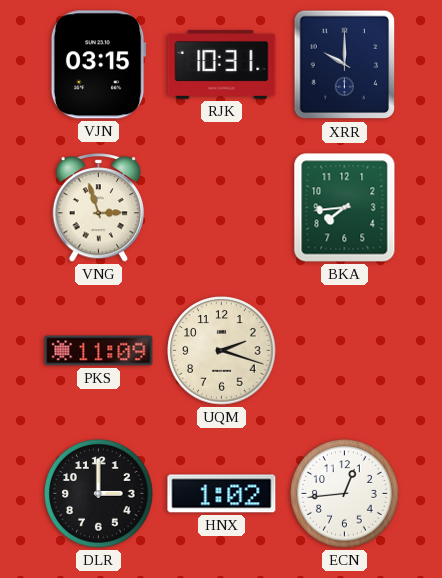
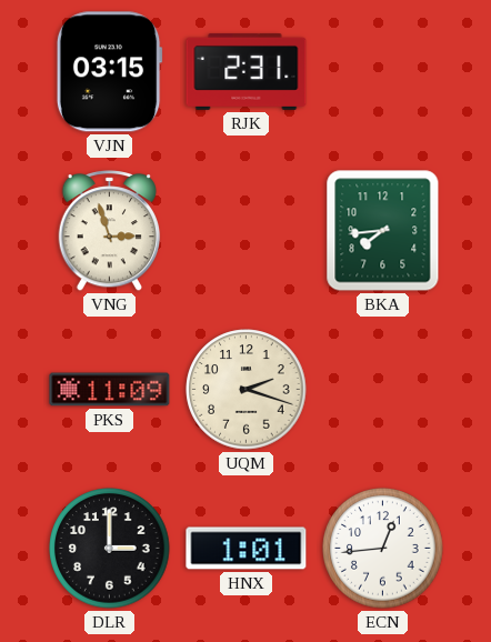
RJK: 10:31 -> 2:31
XRR: 10:00 -> none
HNX: 1:02 -> 1:01
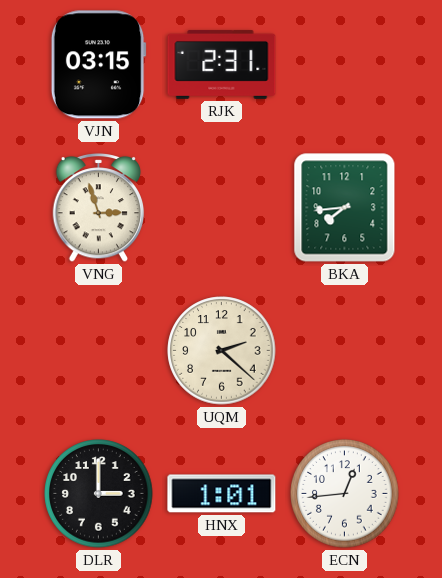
PKS: 11:09 -> none
UQM: 2:18 -> 2:22
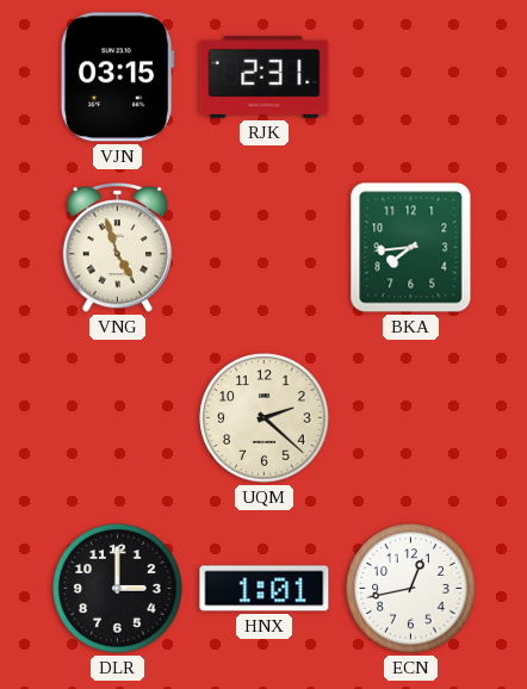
VNG: 2:57 -> 4:57
ECN: 12:44 -> 12:43
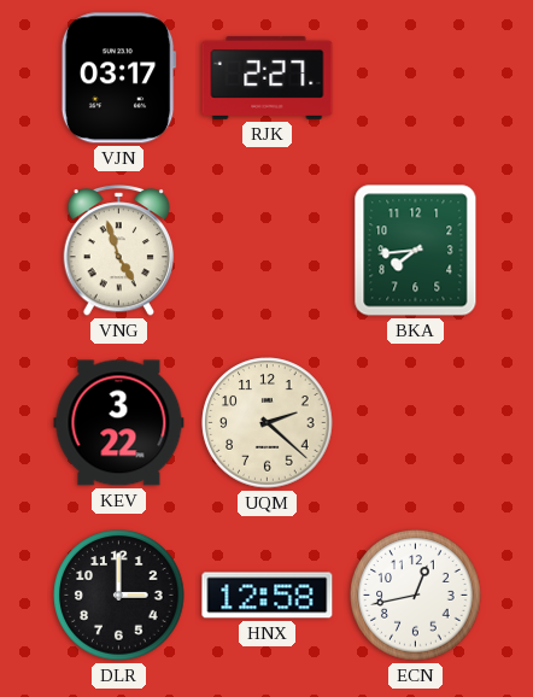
VJN: 03:15 -> 03:17
RJK: 2:31 -> 2:27
KEV: none -> 3:22
HNX: 1:01 -> 12:58
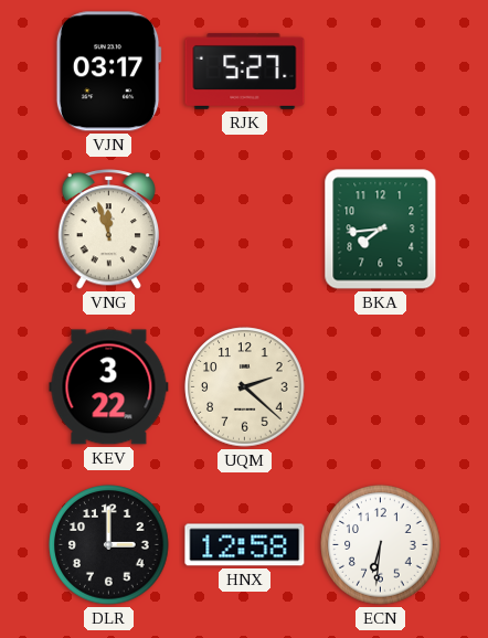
RJK: 2:27 -> 5:27
VNG: 4:57 -> 11:57
ECN: 12:43 -> 6:31
